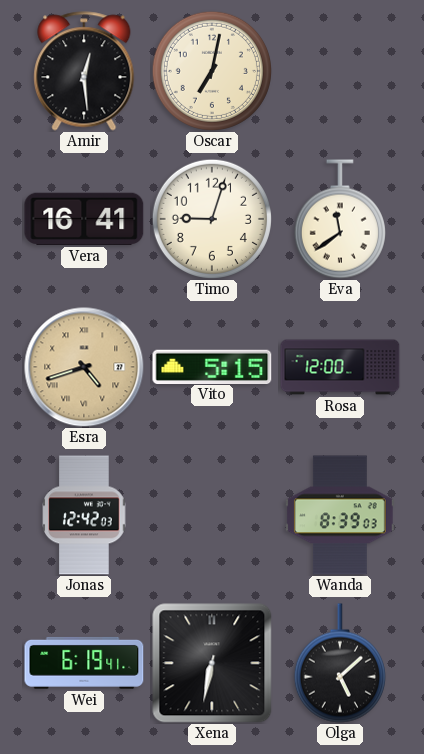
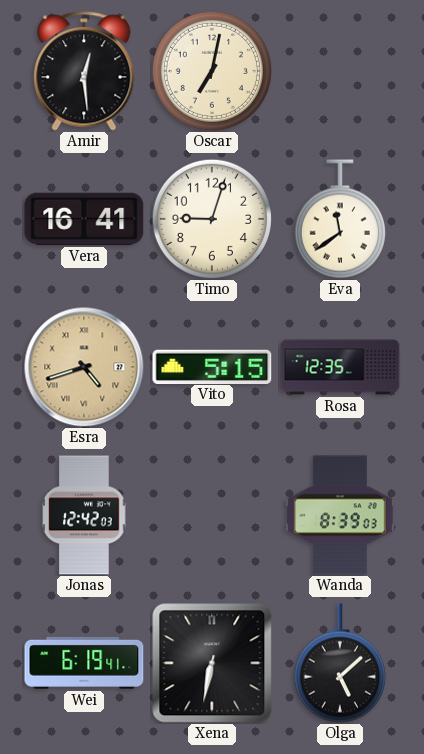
Rosa: 12:00 -> 12:35
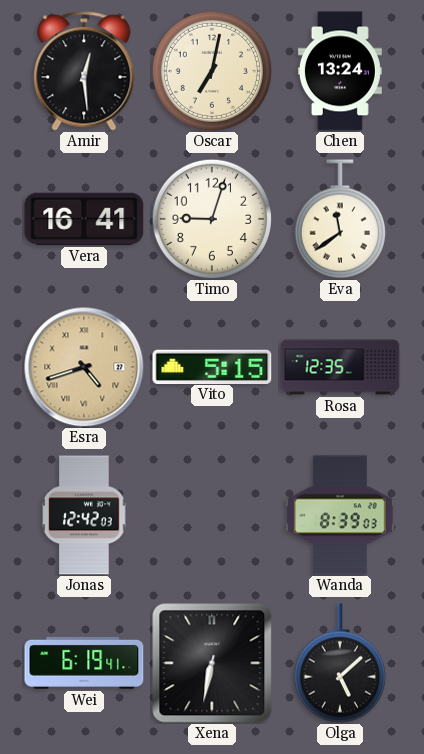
Chen: none -> 13:24
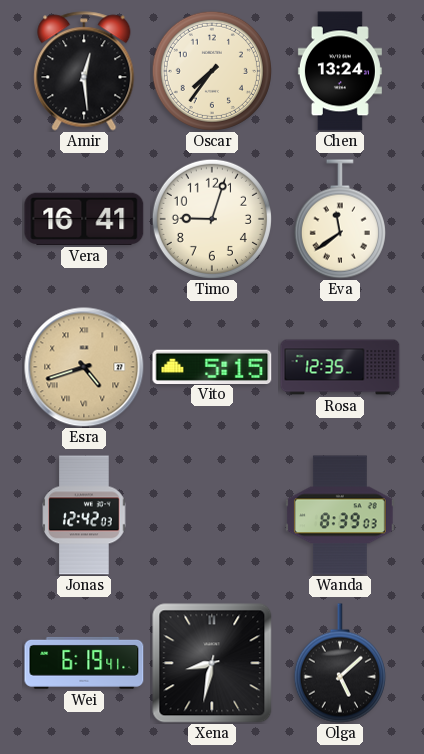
Oscar: 7:02 -> 7:36
Xena: 6:32 -> 8:32
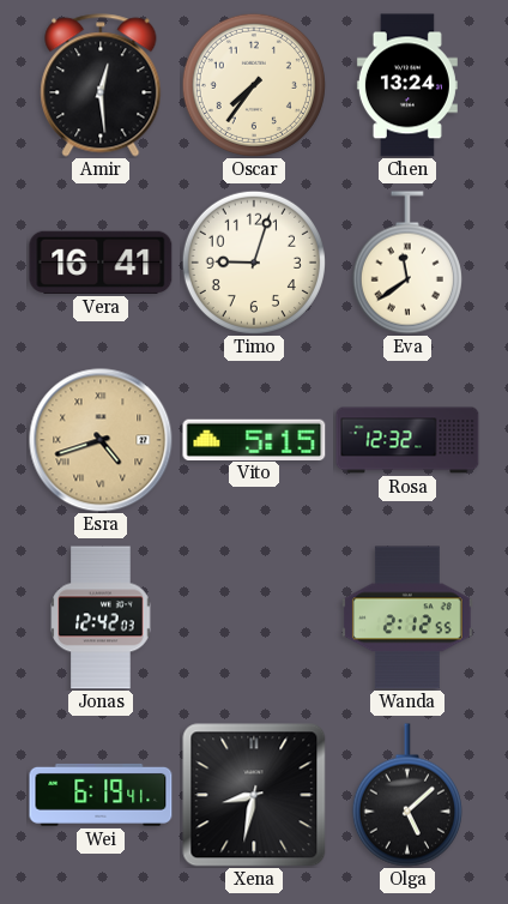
Rosa: 12:35 -> 12:32
Wanda: 8:39 -> 2:12
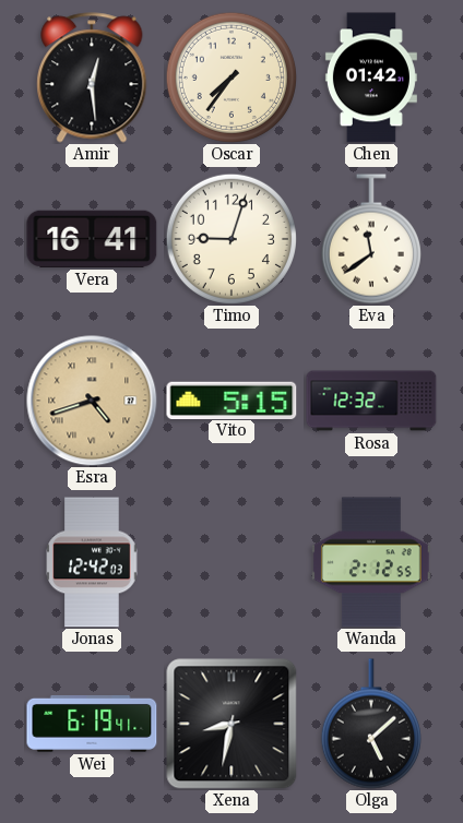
Chen: 13:24 -> 01:42
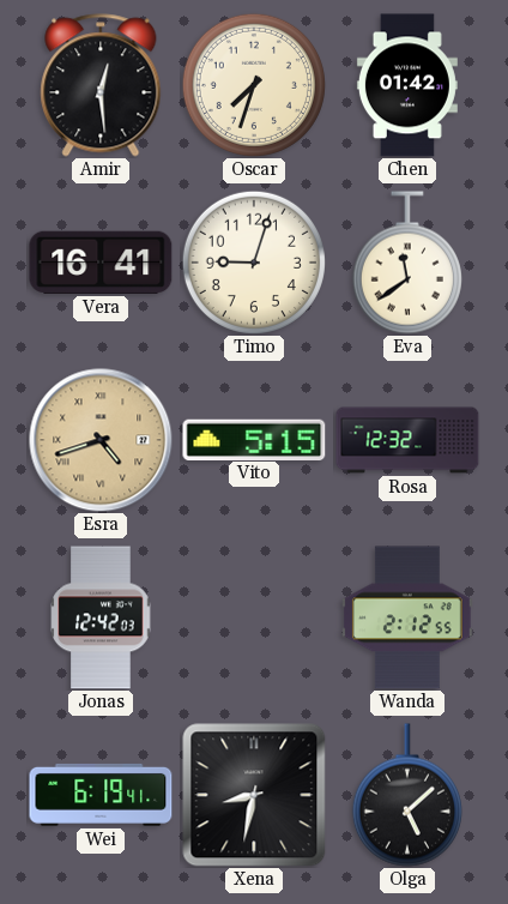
Oscar: 7:36 -> 7:33
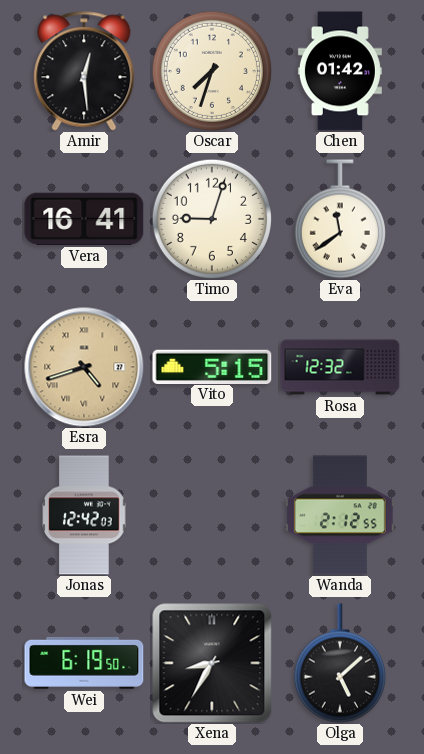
Wei: 6:19:41 -> 6:19:50
Xena: 8:32 -> 8:35
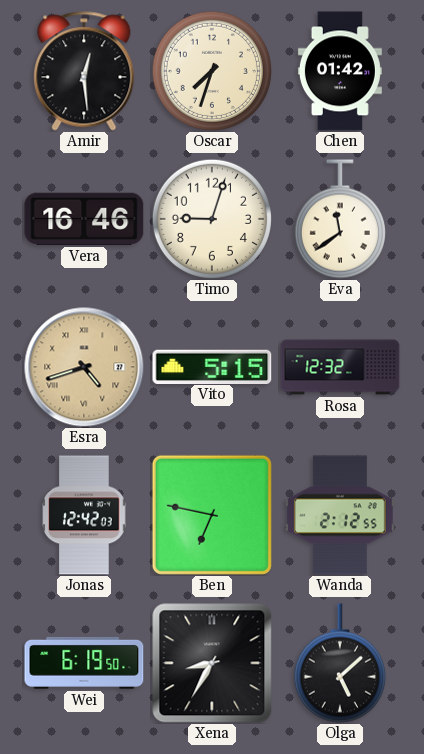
Vera: 16:41 -> 16:46
Ben: none -> 6:47
